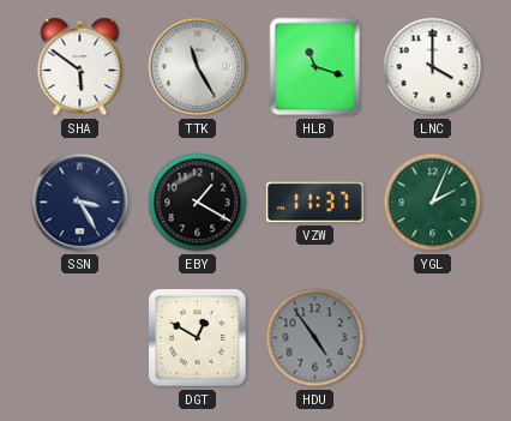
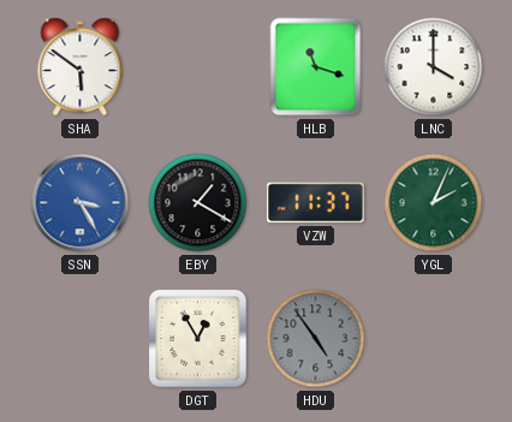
TTK: 11:25 -> none
SSN dial: navy -> blue
DGT: 12:50 -> 12:55
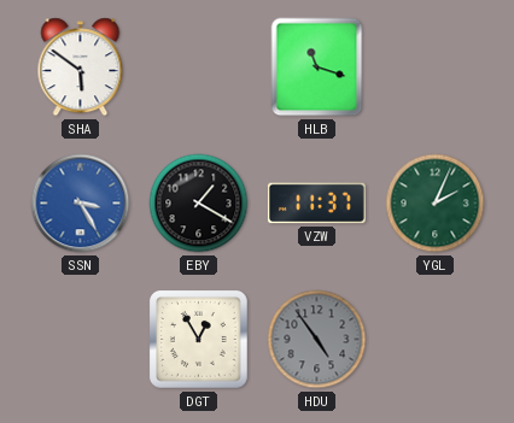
LNC: 4:00 -> none
